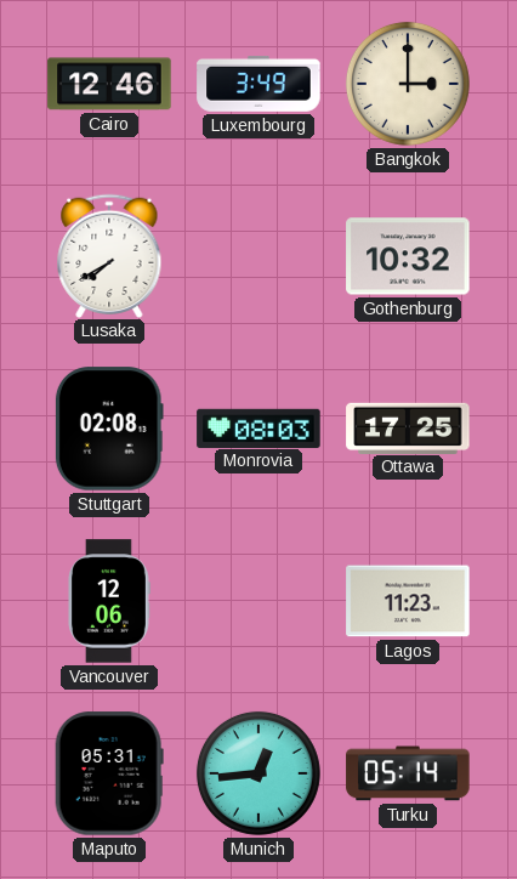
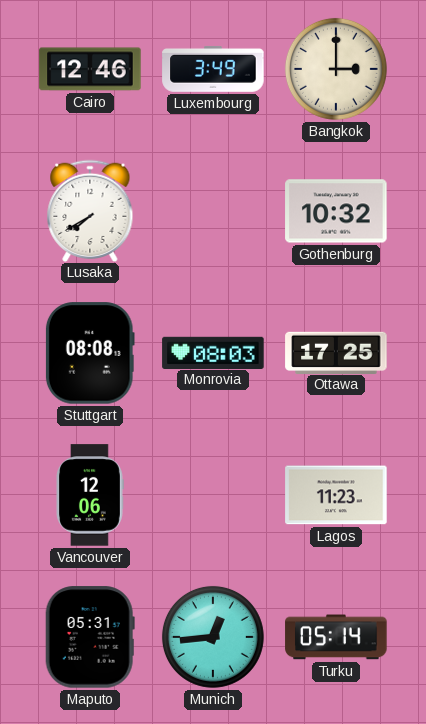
Stuttgart: 02:08 -> 08:08
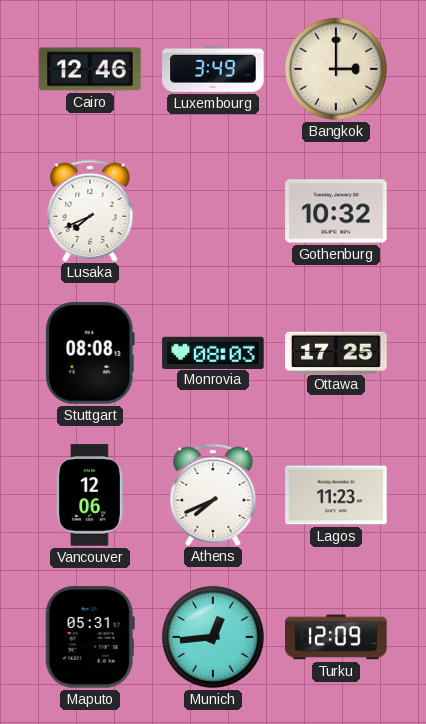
Lusaka: 7:40 -> 7:41
Athens: none -> 7:41
Turku: 05:14 -> 12:09
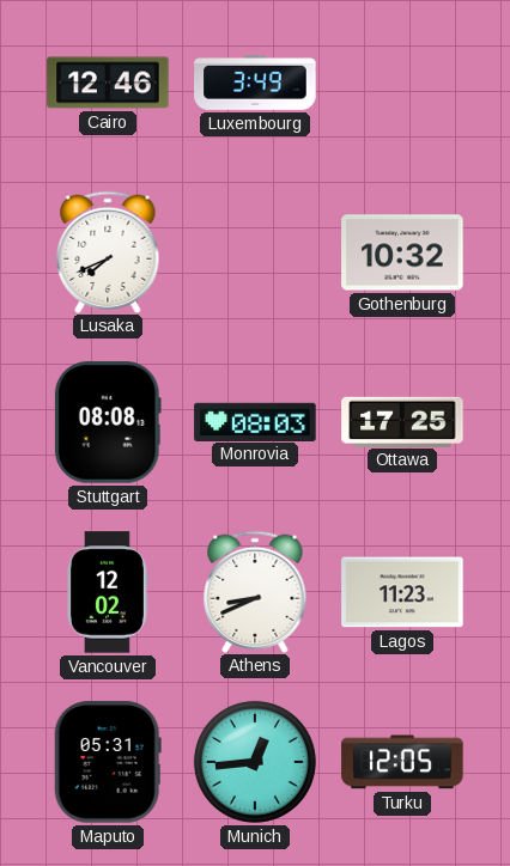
Bangkok: 3:00 -> none
Vancouver: 12:06 -> 12:02
Athens: 7:41 -> 8:41
Turku: 12:09 -> 12:05
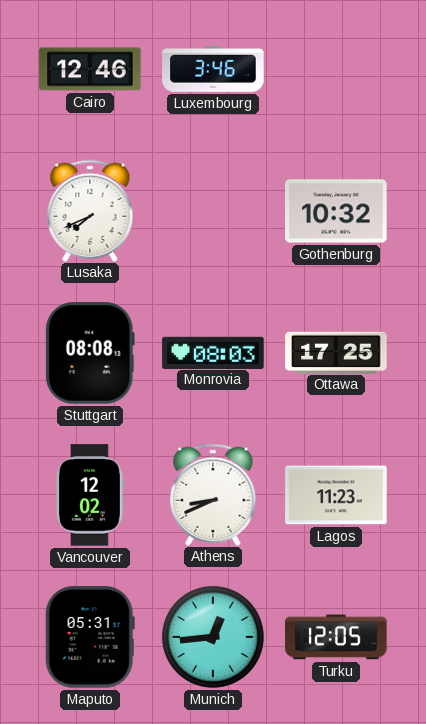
Luxembourg: 3:49 -> 3:46
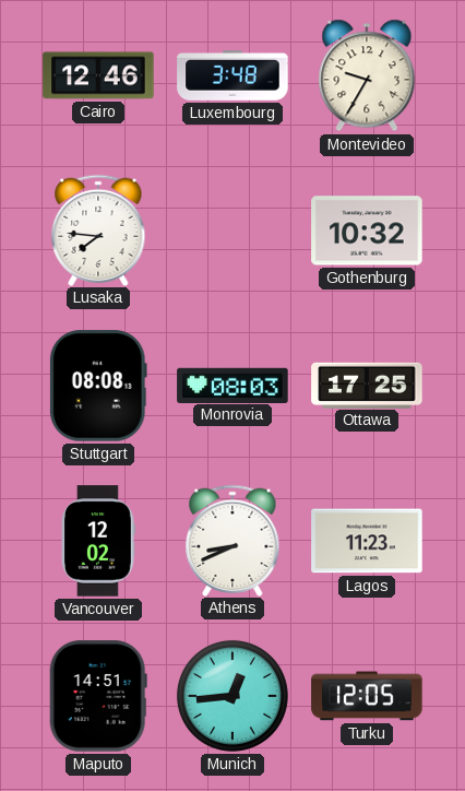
Luxembourg: 3:46 -> 3:48
Montevideo: none -> 9:35
Lusaka: 7:41 -> 7:46
Maputo: 05:31 -> 14:51
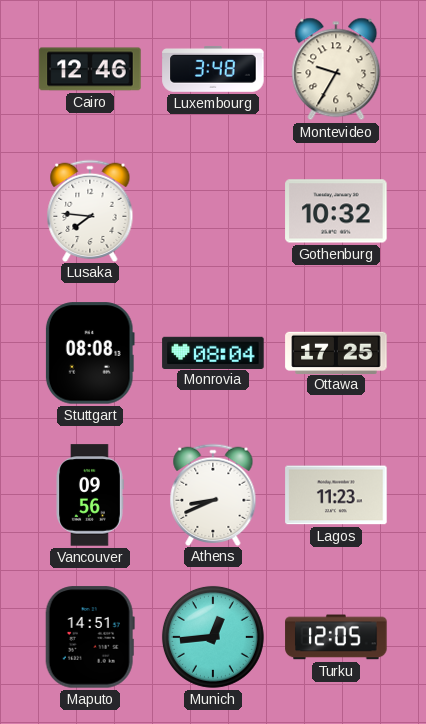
Monrovia: 08:03 -> 08:04
Vancouver: 12:02 -> 09:56
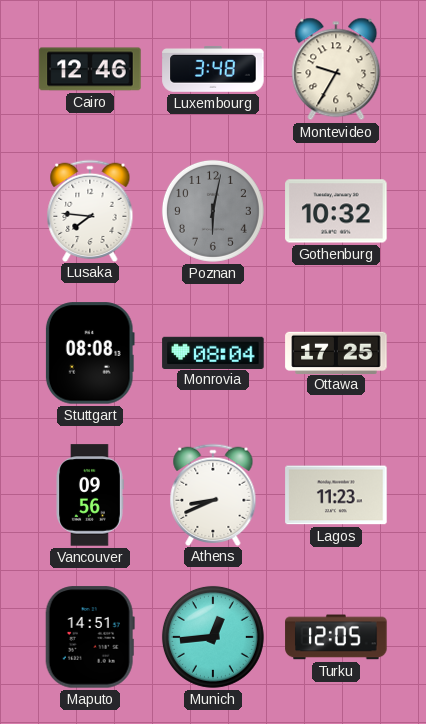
Poznan: none -> 6:02
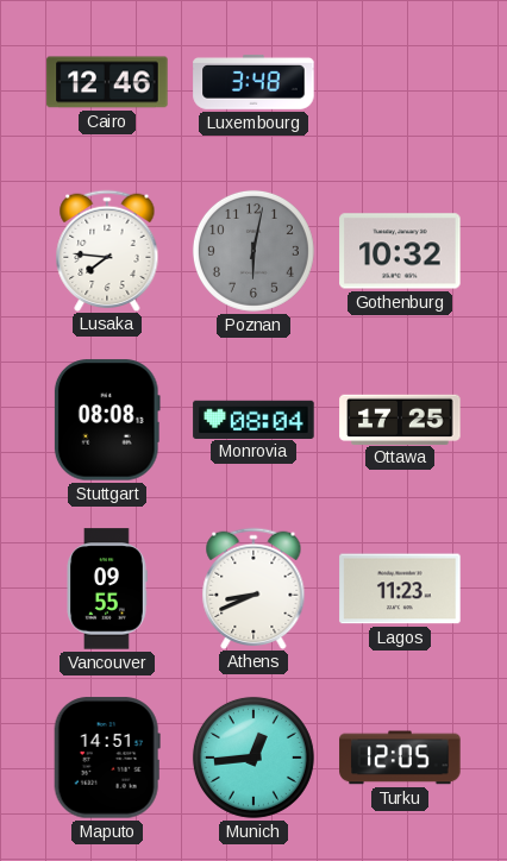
Montevideo: 9:35 -> none
Vancouver: 09:56 -> 09:55
